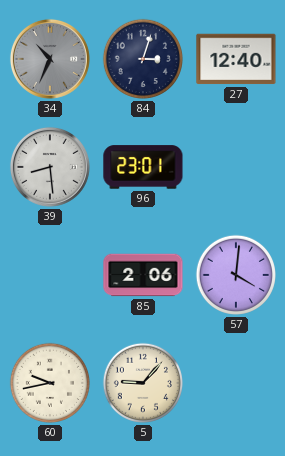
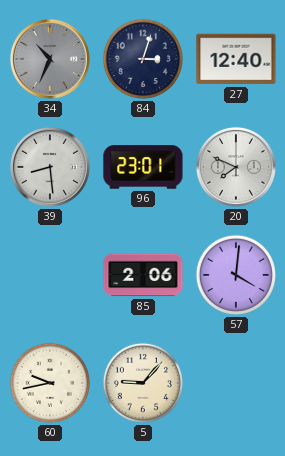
20: none -> 7:49
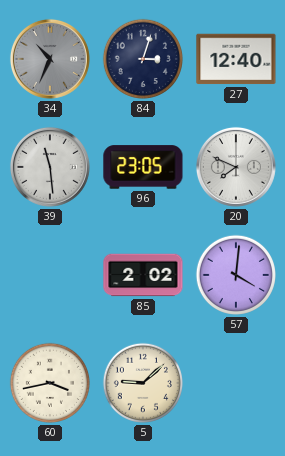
39: 8:29 -> 11:29
96: 23:01 -> 23:05
85: 2:06 -> 2:02
60: 9:43 -> 3:43
5: 9:07 -> 9:08
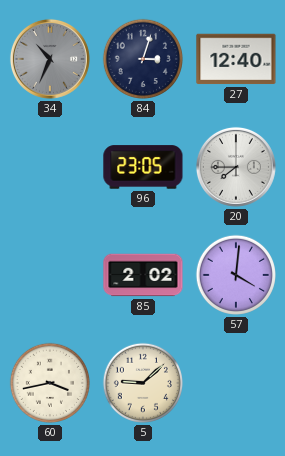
39: 11:29 -> none
20: 7:49 -> 7:45
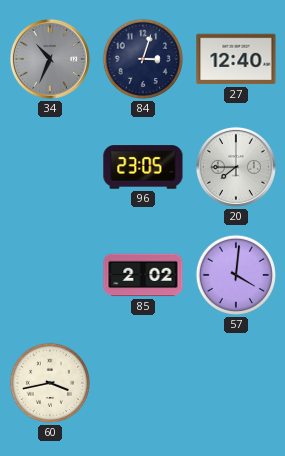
5: 9:08 -> none
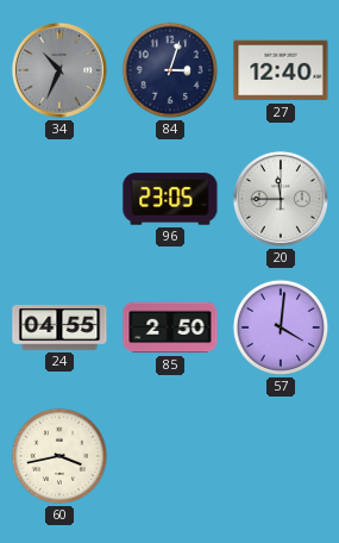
20: 7:45 -> 11:45
24: none -> 04:55
85: 2:02 -> 2:50
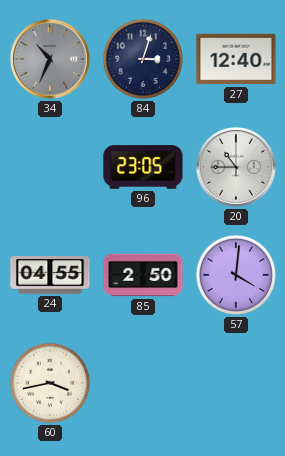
20: 11:45 -> 10:45
